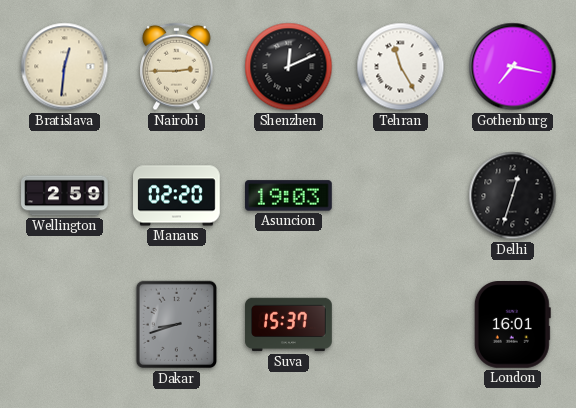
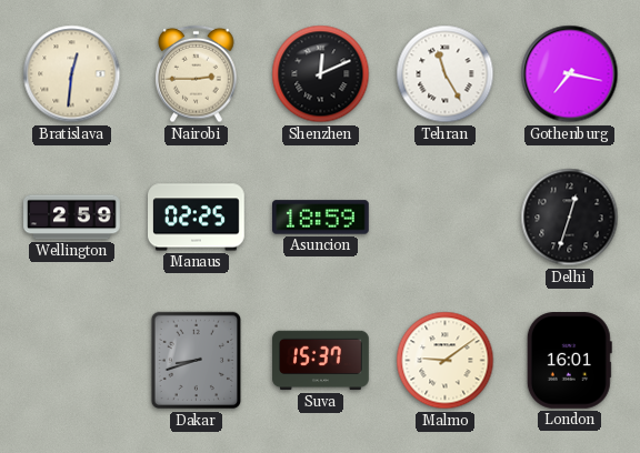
Manaus: 02:20 -> 02:25
Asuncion: 19:03 -> 18:59
Malmo: none -> 9:09
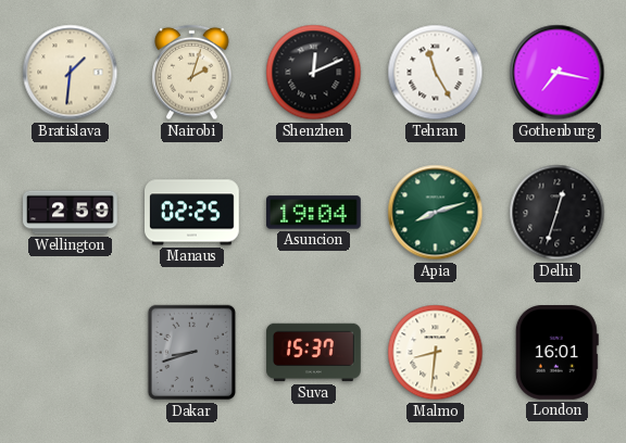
Bratislava: 12:31 -> 1:31
Nairobi: 2:45 -> 2:03
Asuncion: 18:59 -> 19:04
Apia: none -> 8:12
Malmo: 9:09 -> 8:31
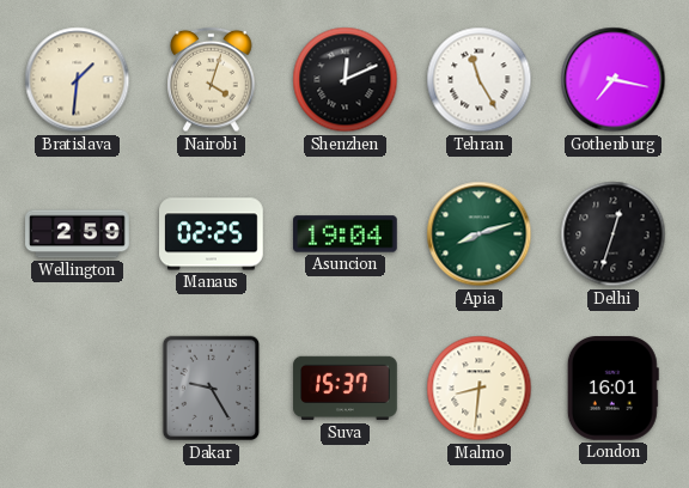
Nairobi: 2:03 -> 4:03
Dakar: 8:42 -> 9:25
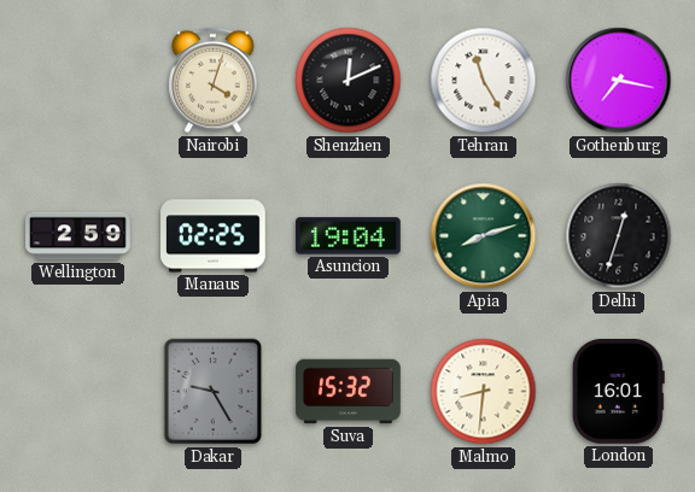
Bratislava: 1:31 -> none
Suva: 15:37 -> 15:32
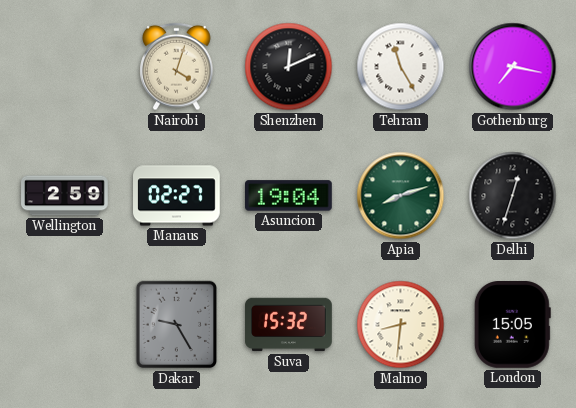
Manaus: 02:25 -> 02:27
London: 16:01 -> 15:05
